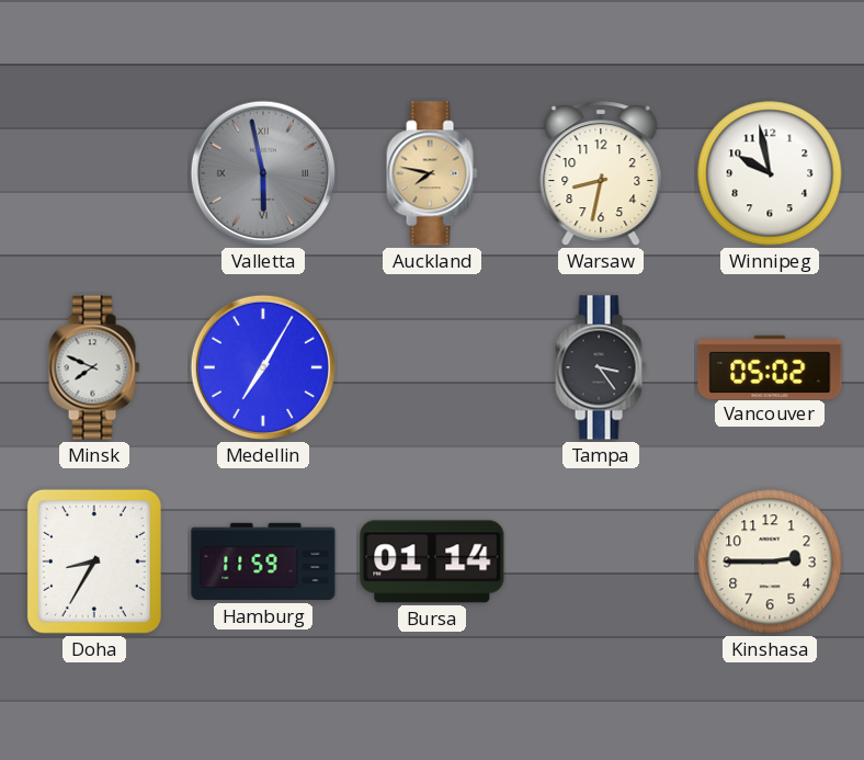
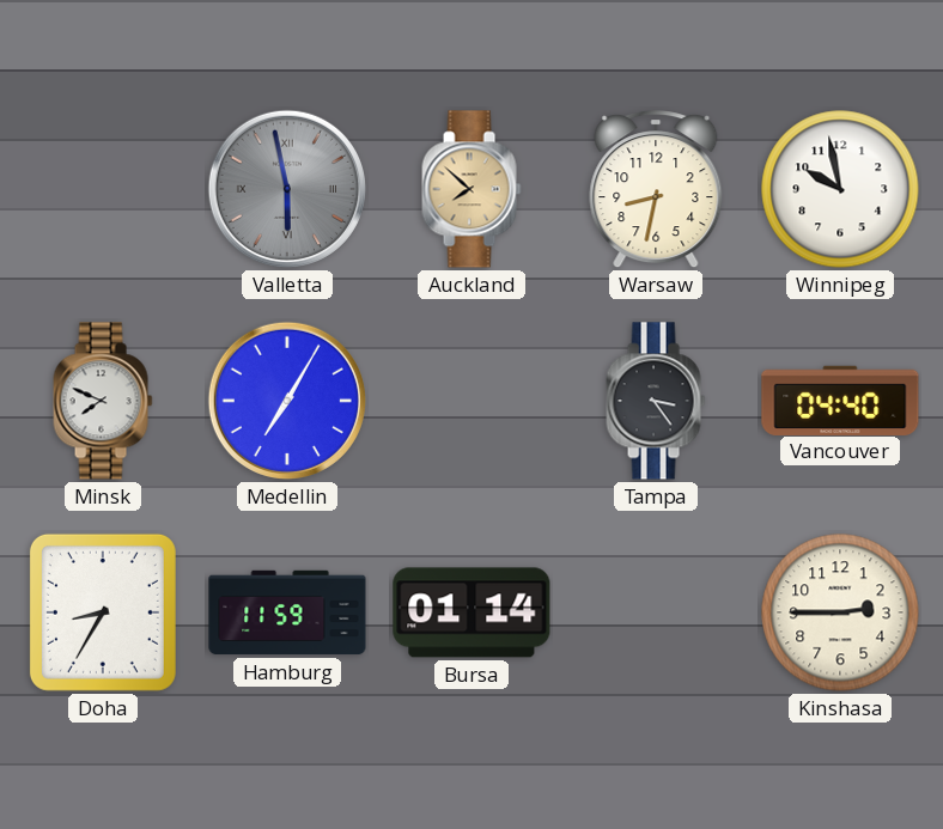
Auckland: 7:47 -> 7:52
Vancouver: 05:02 -> 04:40
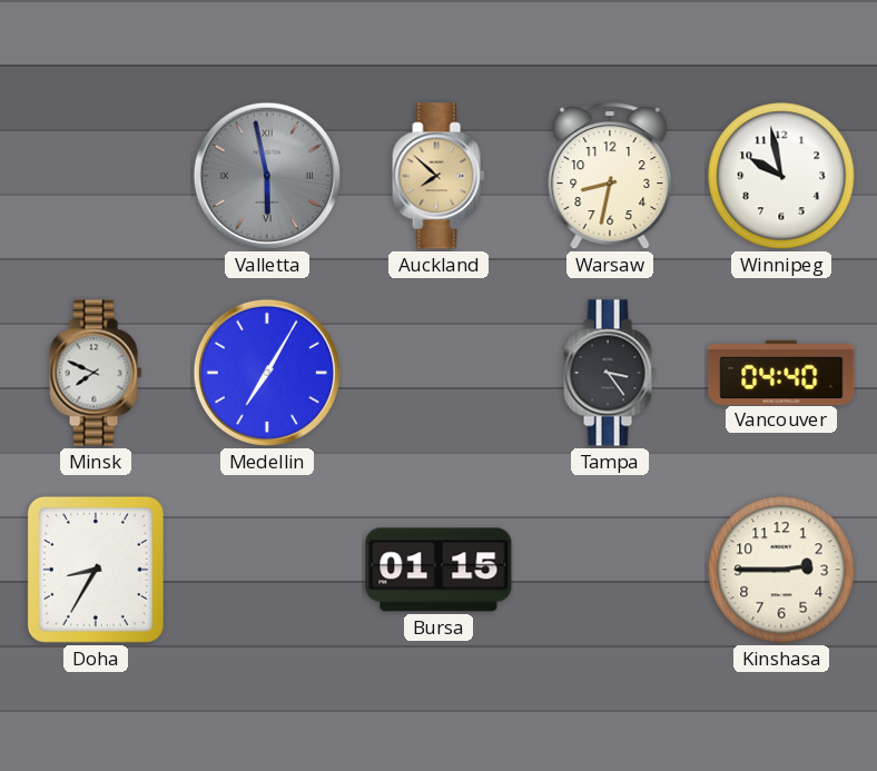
Hamburg: 11:59 -> none
Bursa: 01:14 -> 01:15
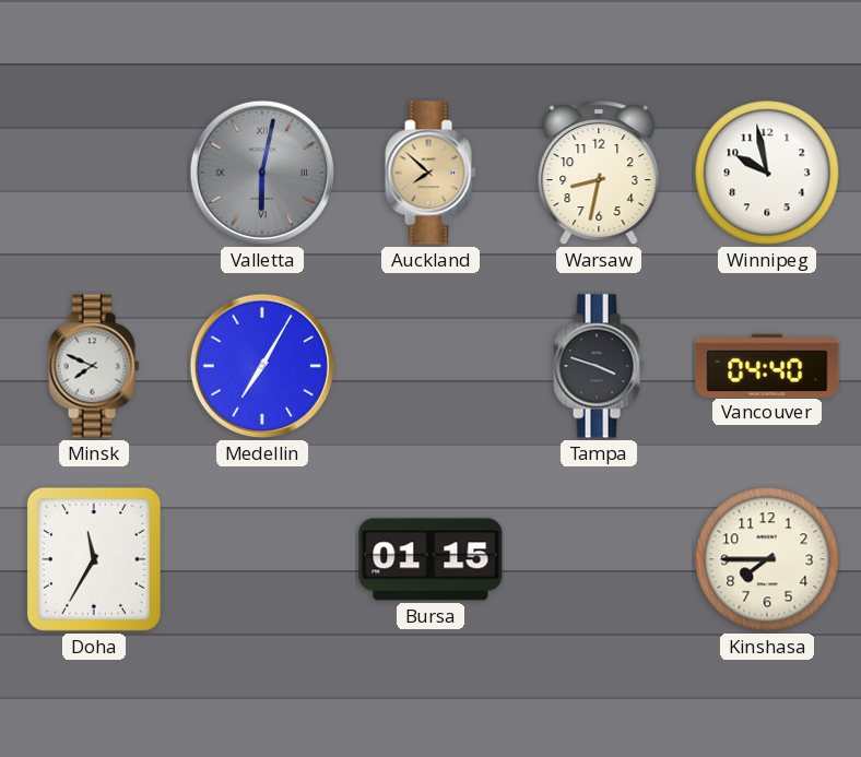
Valletta: 5:58 -> 6:02
Tampa: 3:24 -> 3:48
Doha: 8:35 -> 11:35
Kinshasa: 2:45 -> 7:45
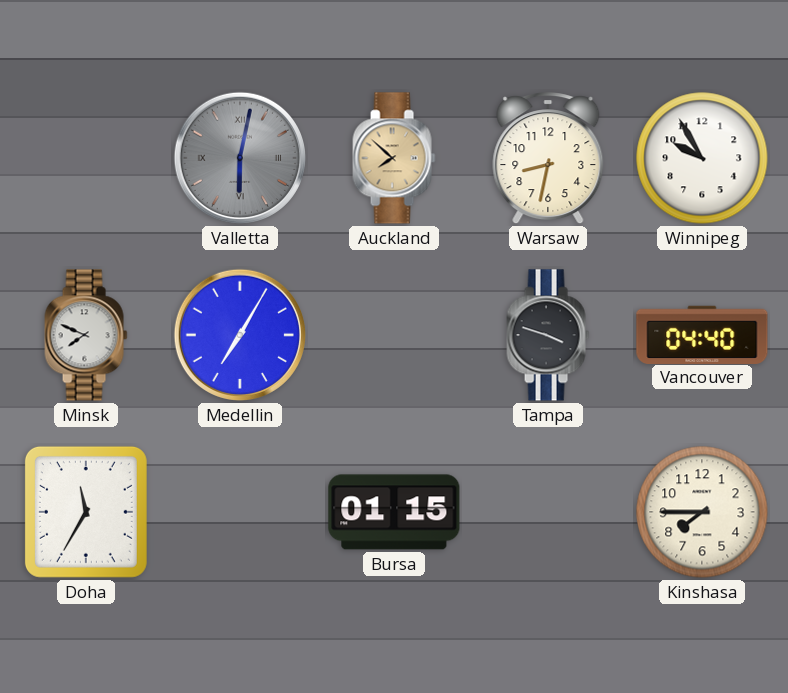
Winnipeg: 9:58 -> 9:55
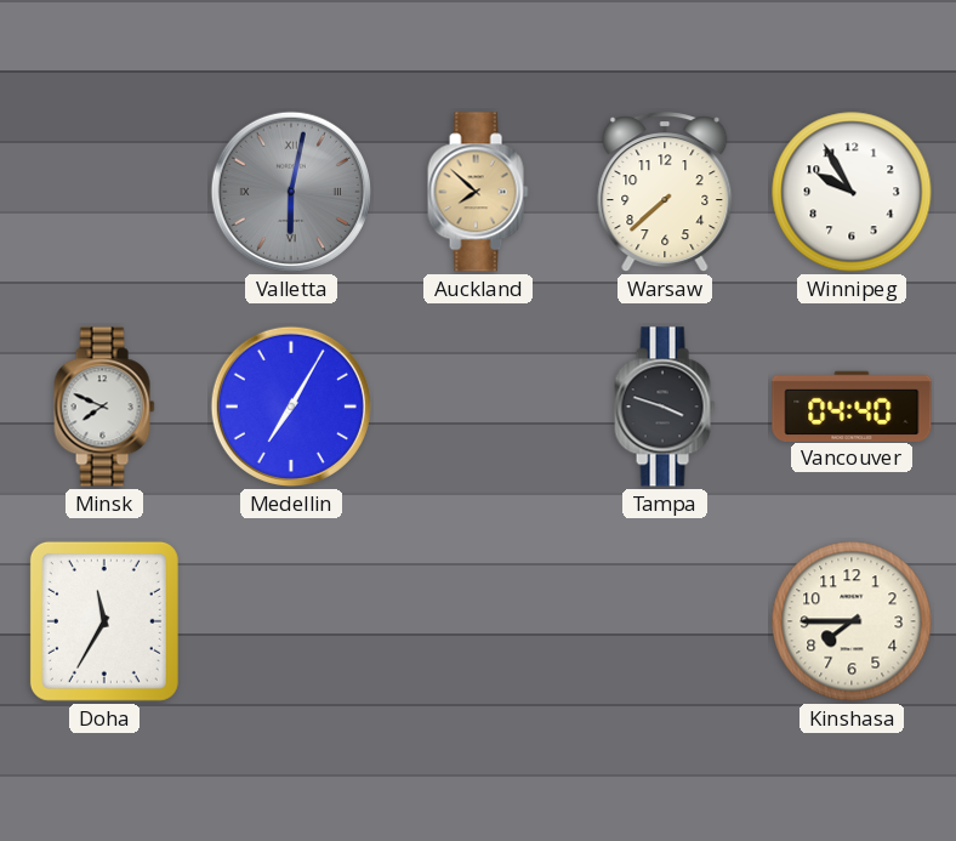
Warsaw: 8:32 -> 7:38
Bursa: 01:15 -> none
